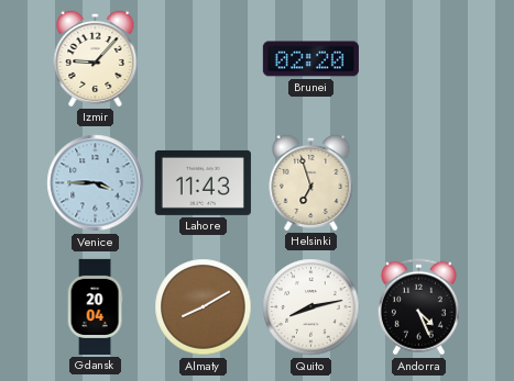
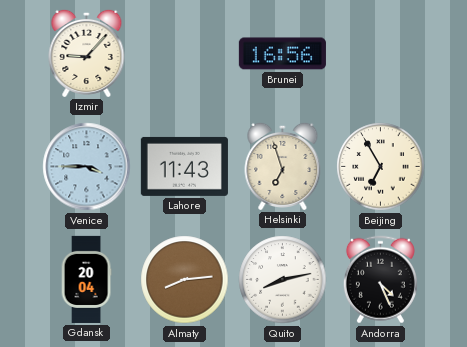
Brunei: 02:20 -> 16:56
Beijing: none -> 6:55
Almaty: 8:10 -> 8:14
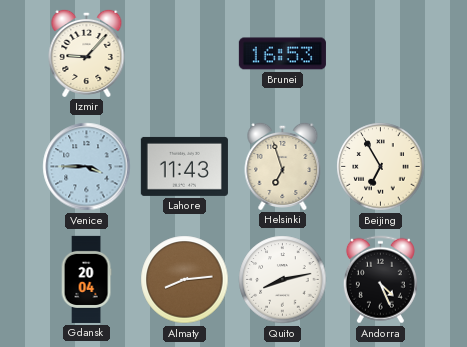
Brunei: 16:56 -> 16:53
